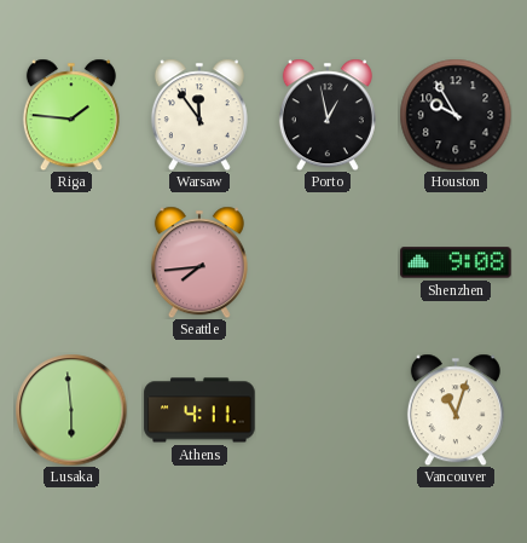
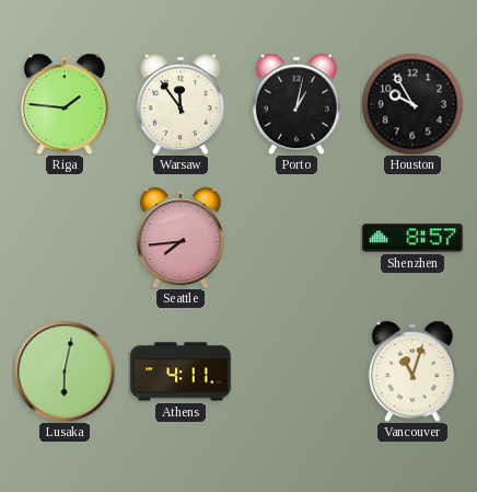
Porto: 12:58 -> 1:02
Shenzhen: 9:08 -> 8:57
Lusaka: 5:59 -> 6:02
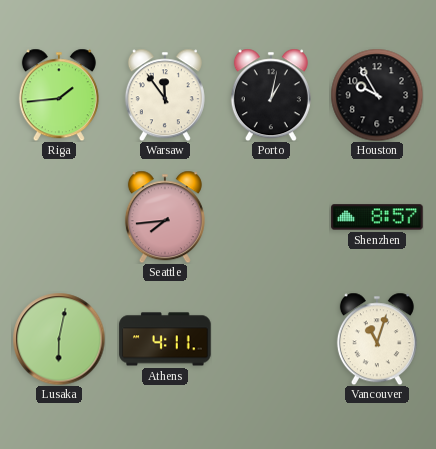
Riga: 1:46 -> 1:44
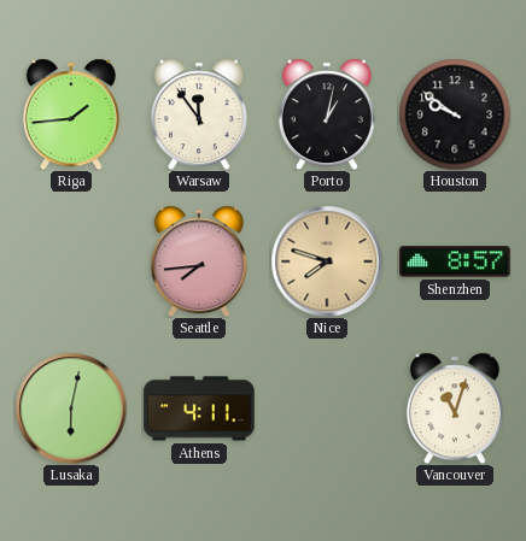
Houston: 9:55 -> 9:51
Nice: none -> 7:48
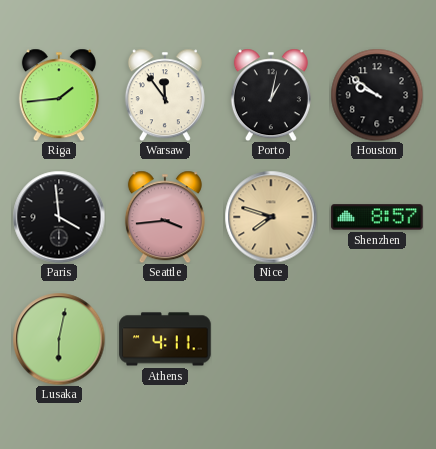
Paris: none -> 3:59
Seattle: 7:44 -> 3:44
Vancouver: 11:03 -> none
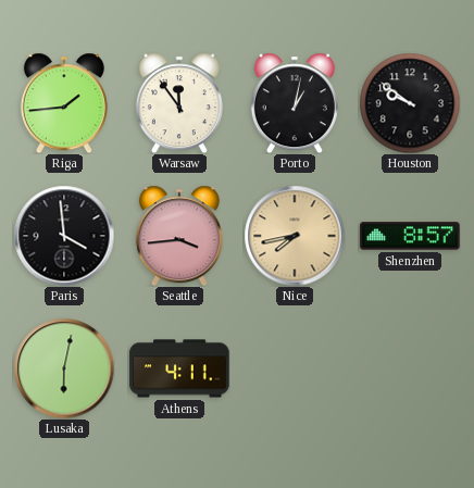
Nice: 7:48 -> 7:43
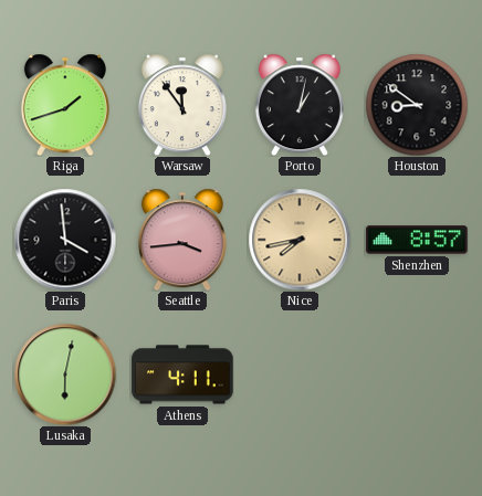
Riga: 1:44 -> 1:42
Houston: 9:51 -> 8:51
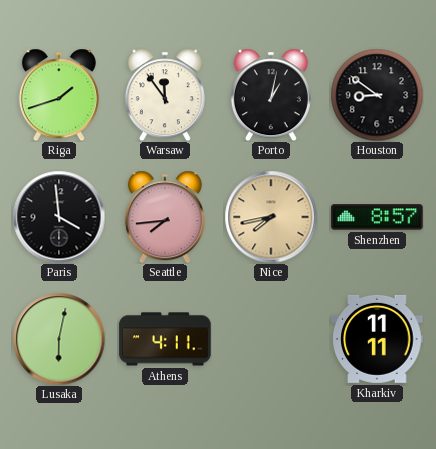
Seattle: 3:44 -> 7:44
Kharkiv: none -> 11:11
